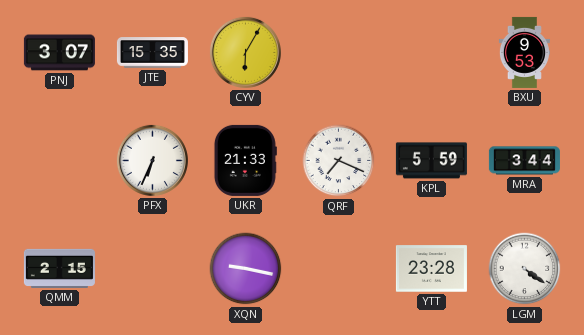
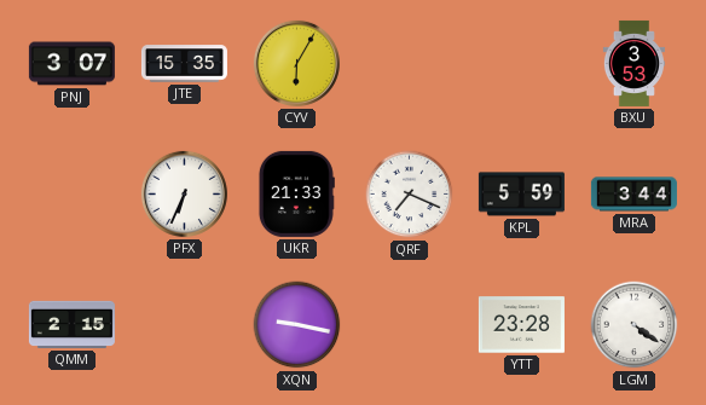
BXU: 9:53 -> 3:53
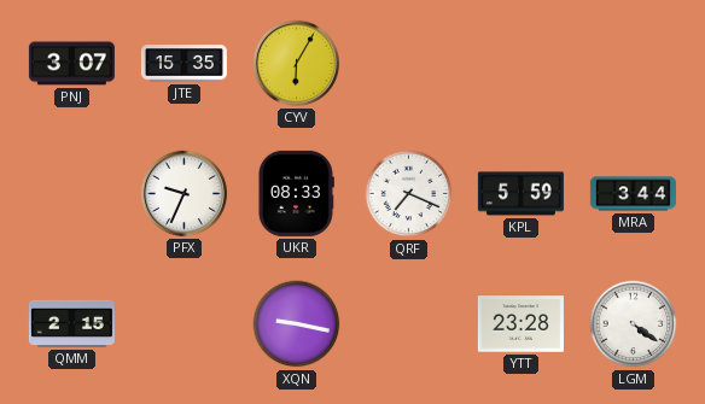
BXU: 3:53 -> none
PFX: 6:34 -> 9:34
UKR: 21:33 -> 08:33
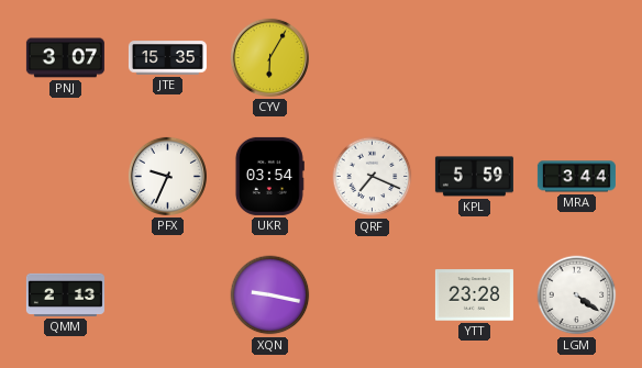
UKR: 08:33 -> 03:54
QMM: 2:15 -> 2:13
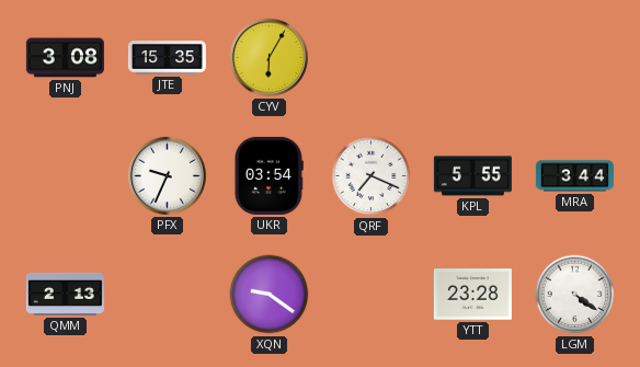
PNJ: 3:07 -> 3:08
KPL: 5:59 -> 5:55
XQN: 9:17 -> 9:21
